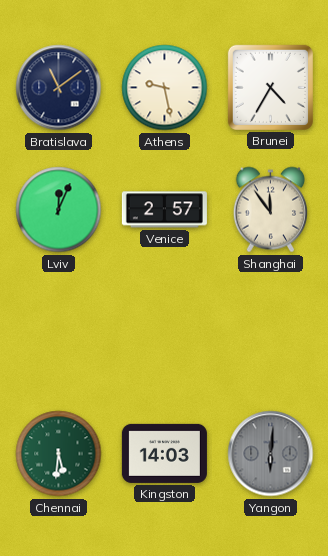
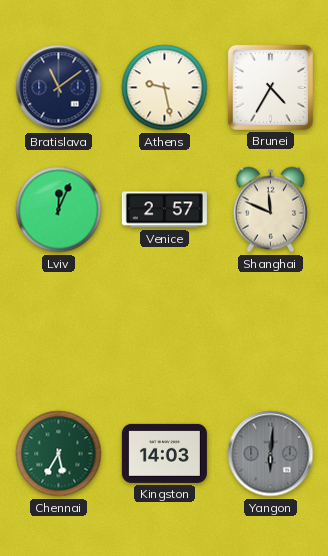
Shanghai: 11:54 -> 11:49
Chennai: 5:31 -> 5:35
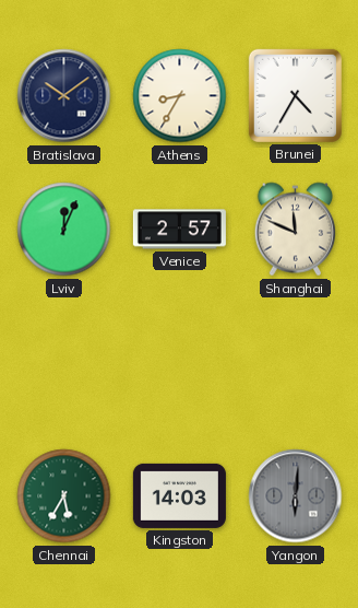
Bratislava: 11:09 -> 10:09
Athens: 9:28 -> 8:35
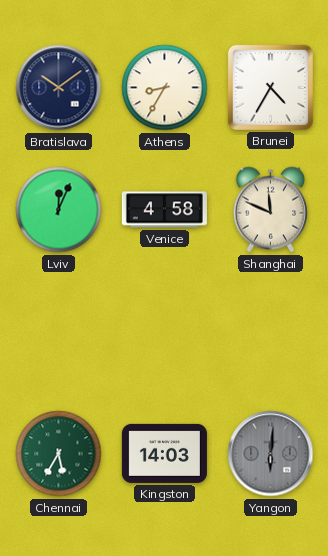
Venice: 2:57 -> 4:58
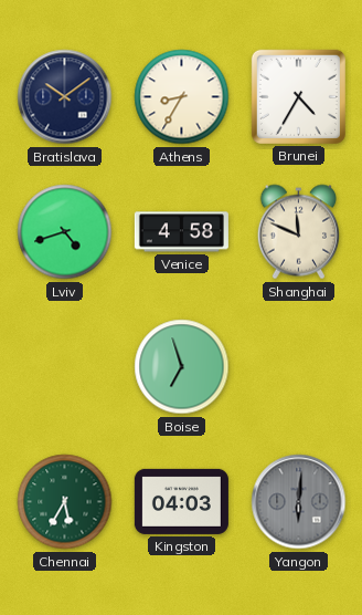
Lviv: 12:04 -> 4:42
Boise: none -> 6:57
Kingston: 14:03 -> 04:03
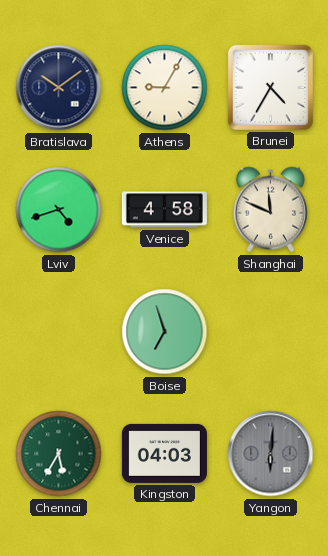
Athens: 8:35 -> 9:05
